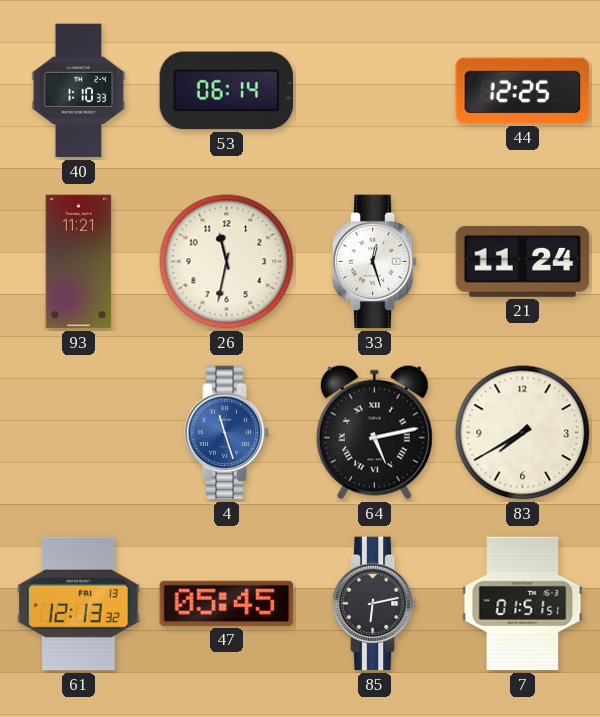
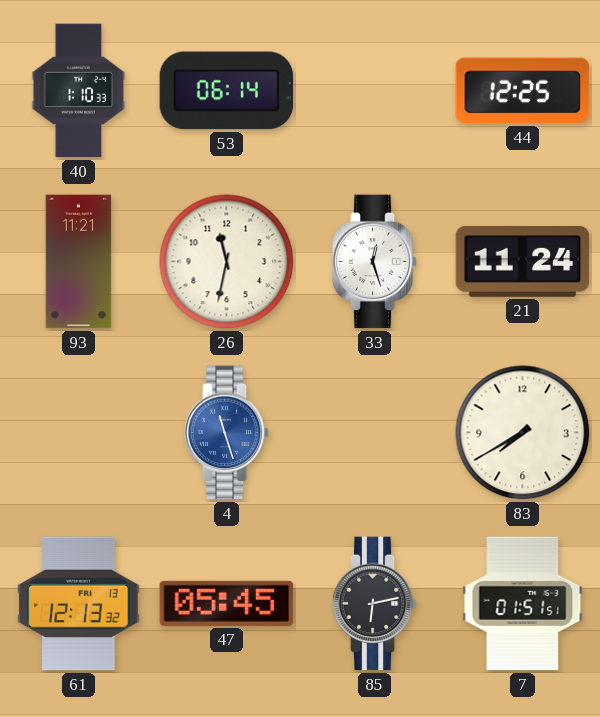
64: 5:13 -> none
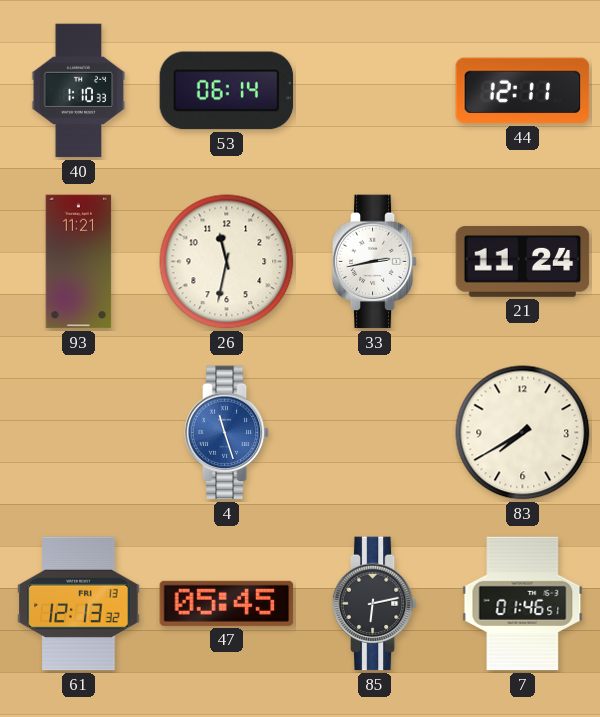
44: 12:25 -> 12:11
33: 12:27 -> 2:43
7: 01:51 -> 01:46
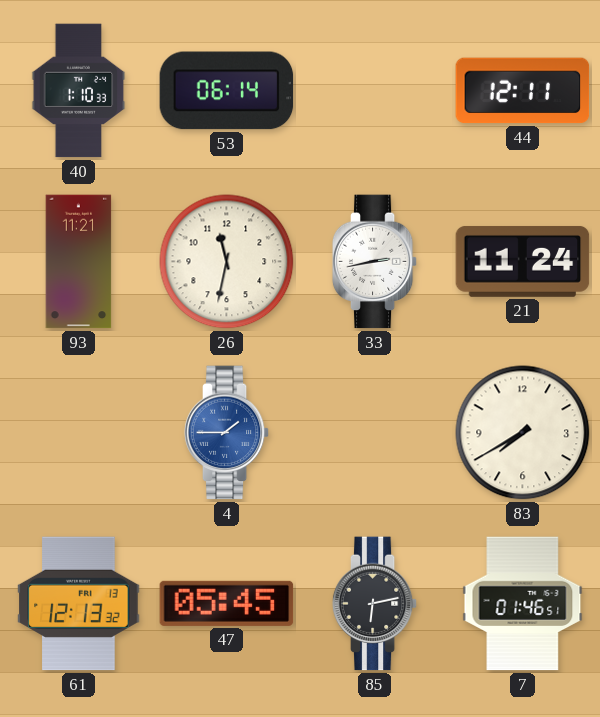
4: 11:27 -> 1:45
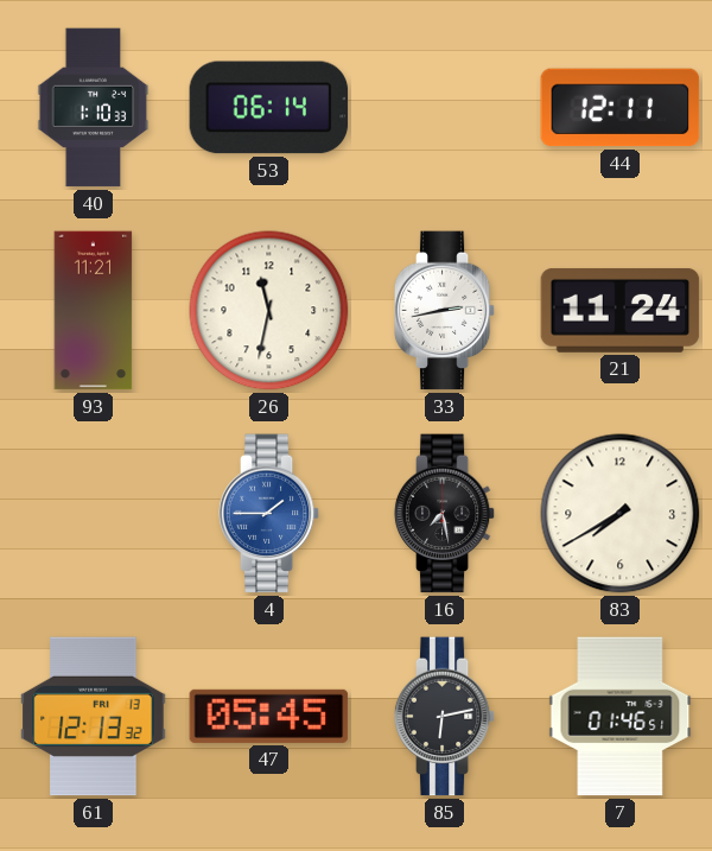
16: none -> 7:28
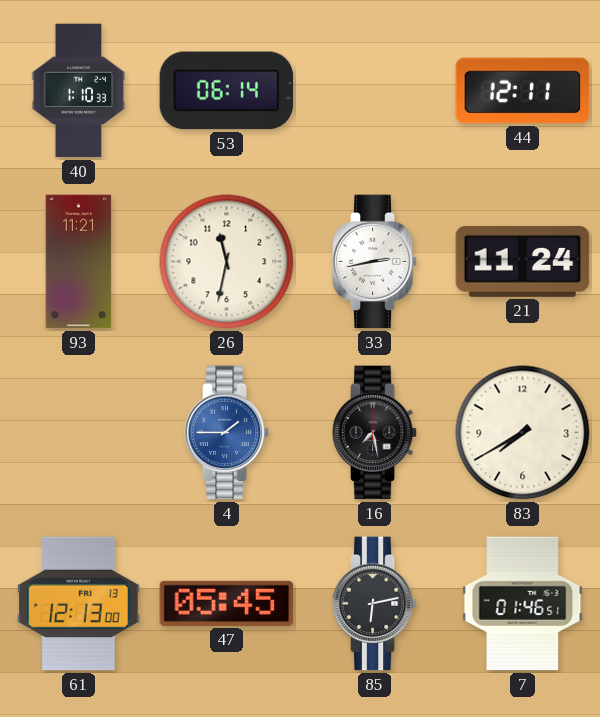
61: 12:13:32 -> 12:13:00
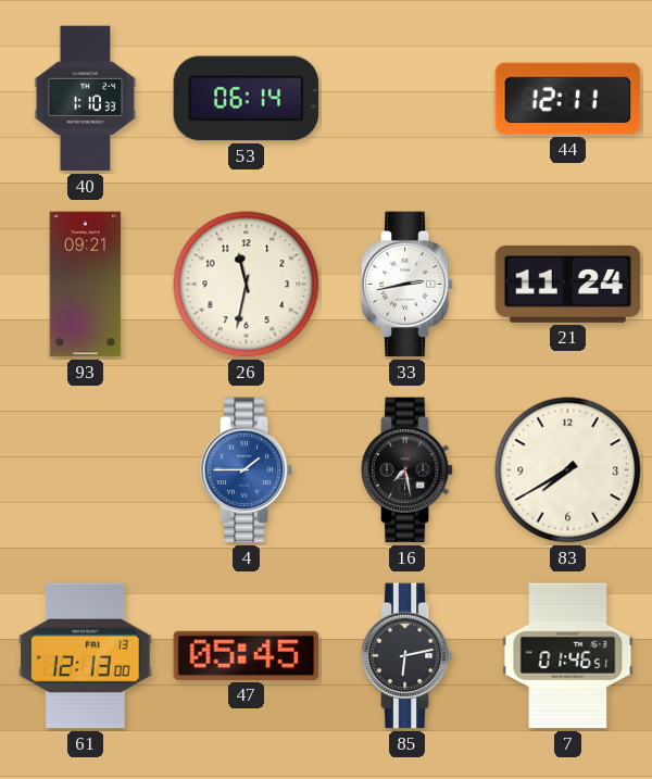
93: 11:21 -> 09:21
